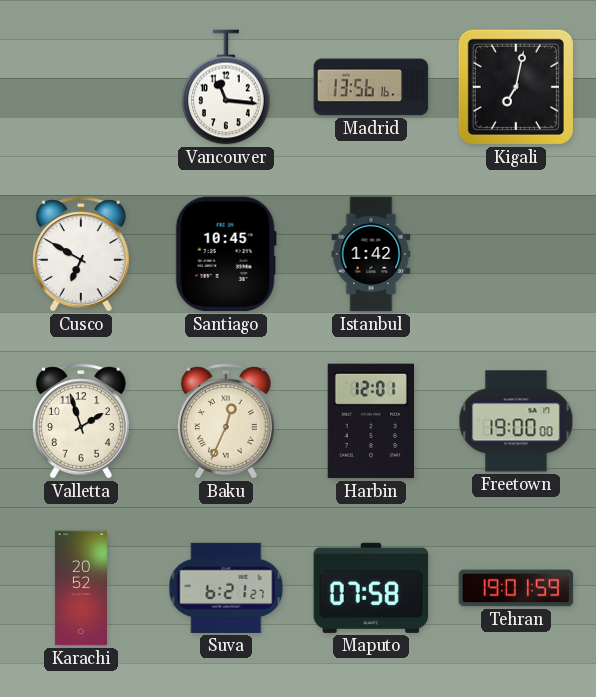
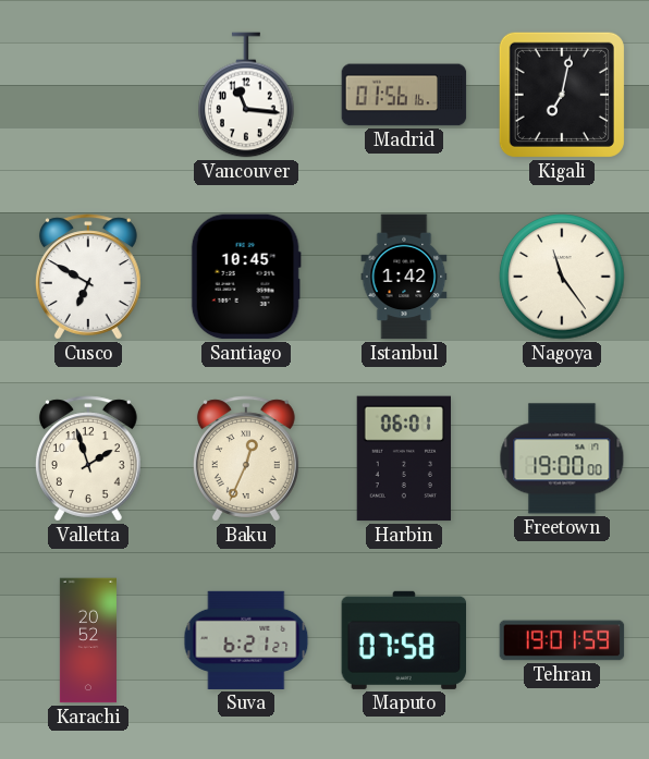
Madrid: 13:56 -> 01:56
Nagoya: none -> 11:24
Harbin: 12:01 -> 06:01
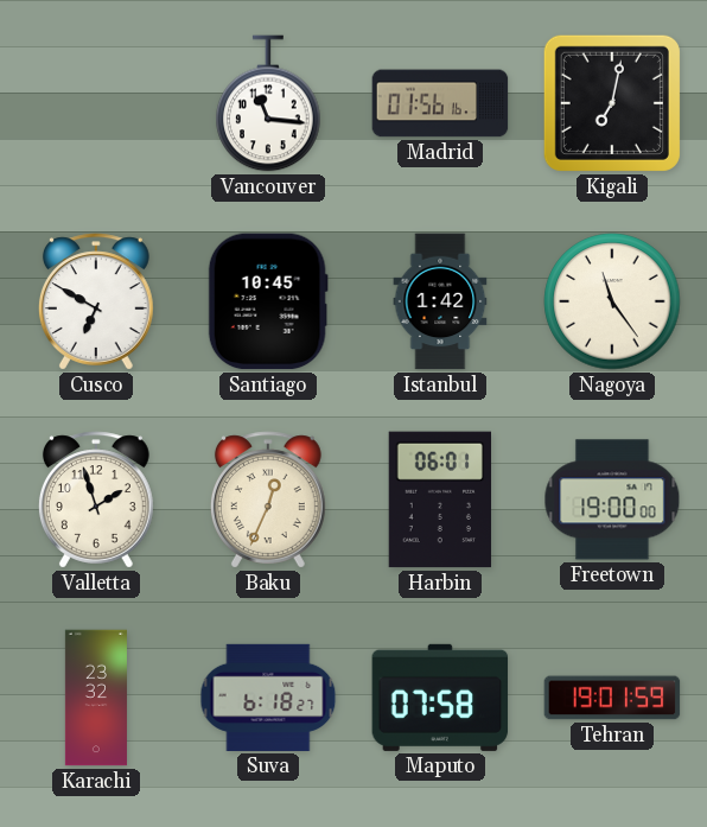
Karachi: 20:52 -> 23:32
Suva: 6:21 -> 6:18
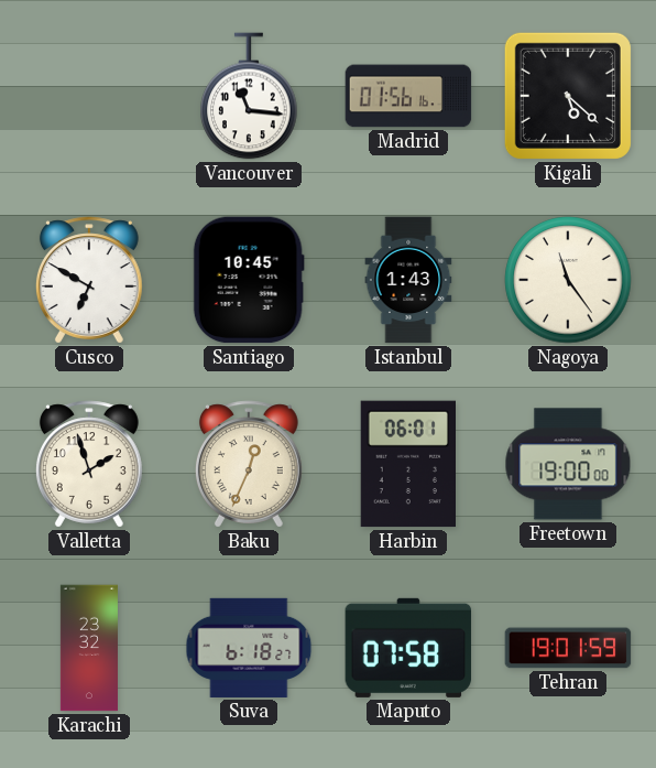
Kigali: 7:02 -> 5:22
Istanbul: 1:42 -> 1:43
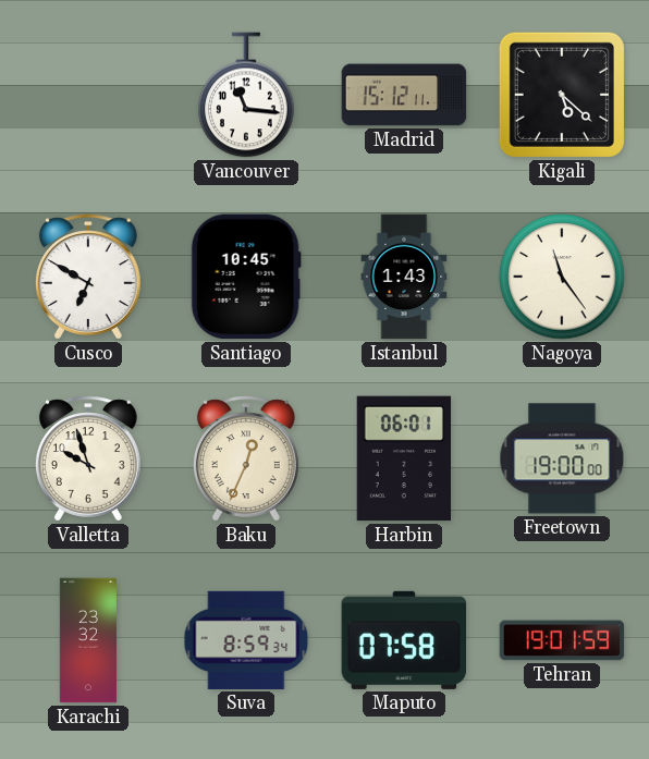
Madrid: 01:56 -> 15:12
Valletta: 1:57 -> 9:57
Suva: 6:18 -> 8:59
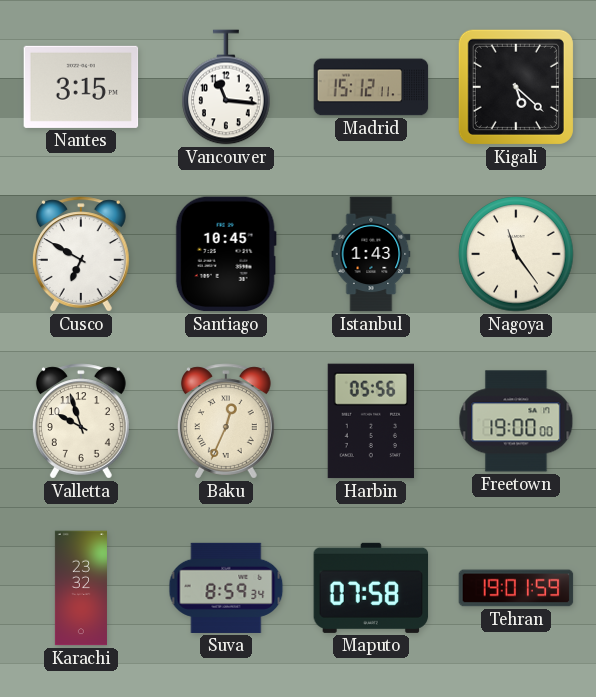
Nantes: none -> 3:15
Harbin: 06:01 -> 05:56
